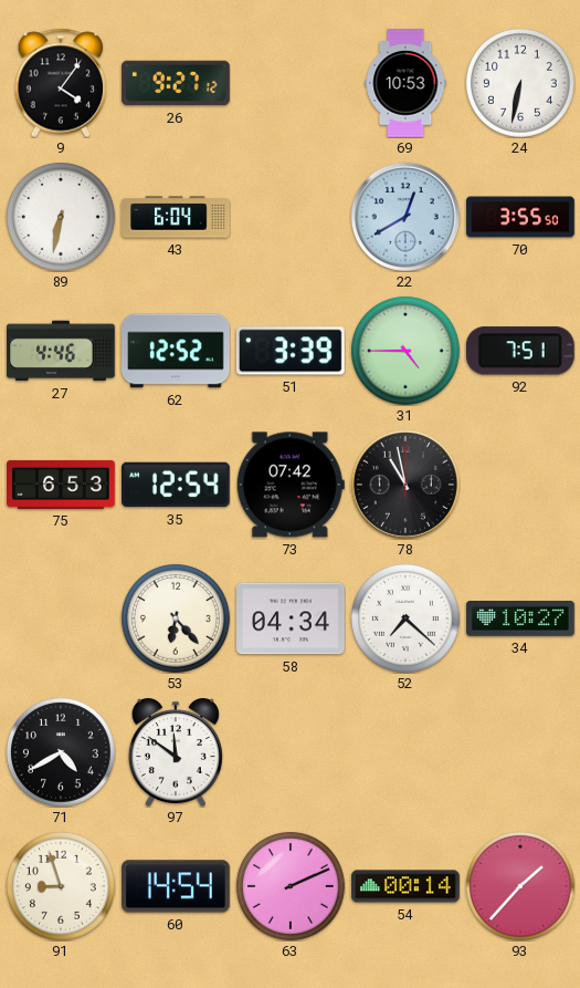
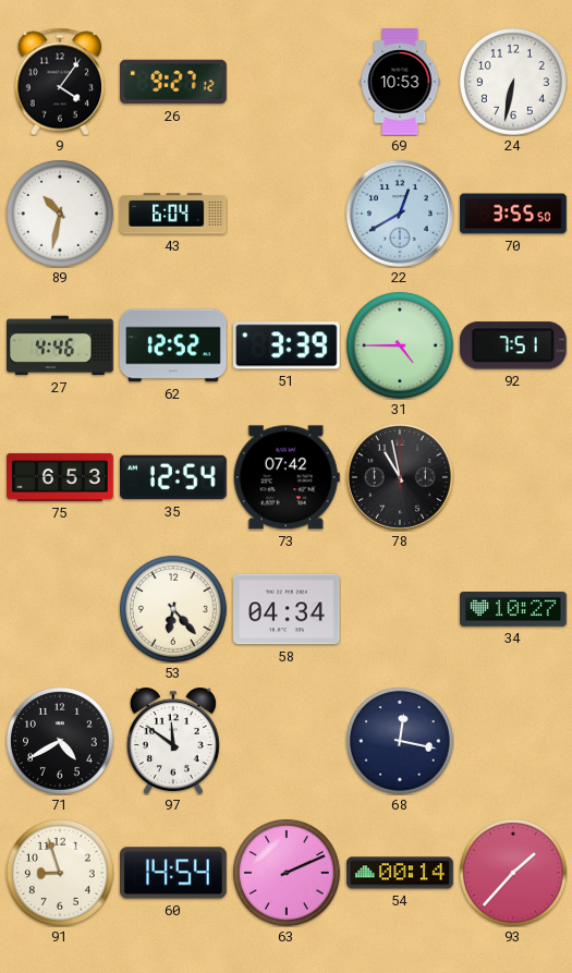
89: 6:32 -> 10:32
52: 7:22 -> none
68: none -> 12:17
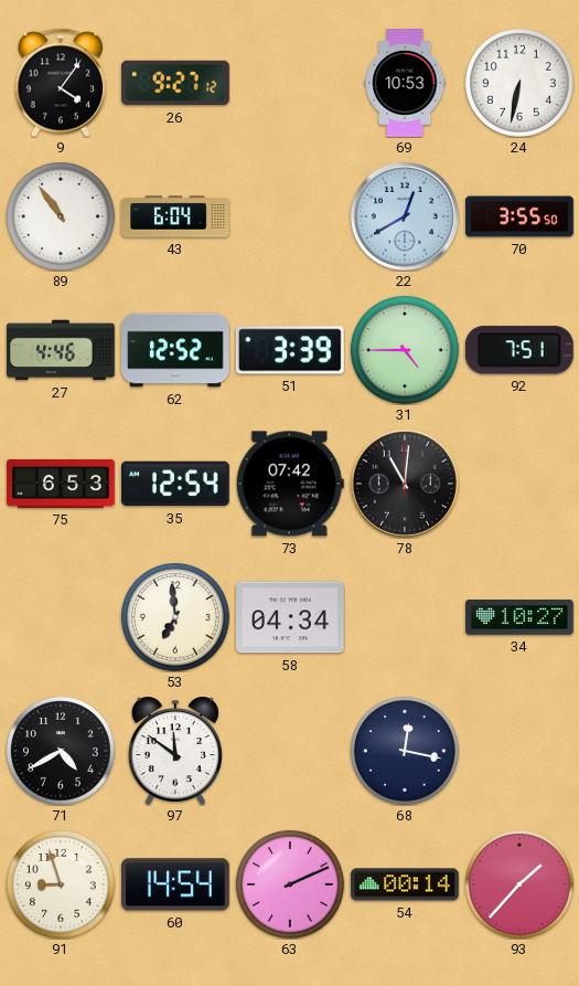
89: 10:32 -> 10:54
78: 10:58 -> 11:01
53: 6:23 -> 6:59
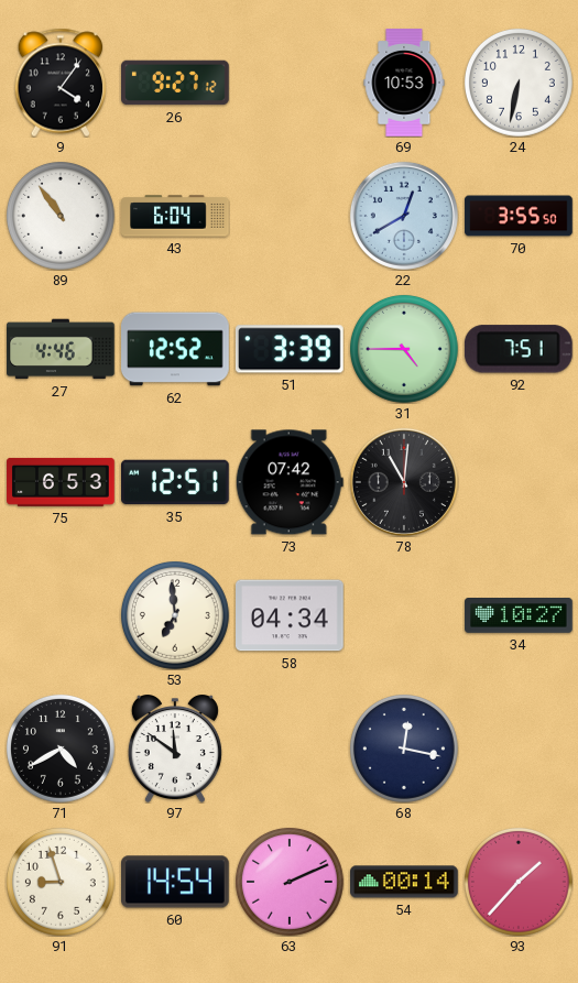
35: 12:54 -> 12:51
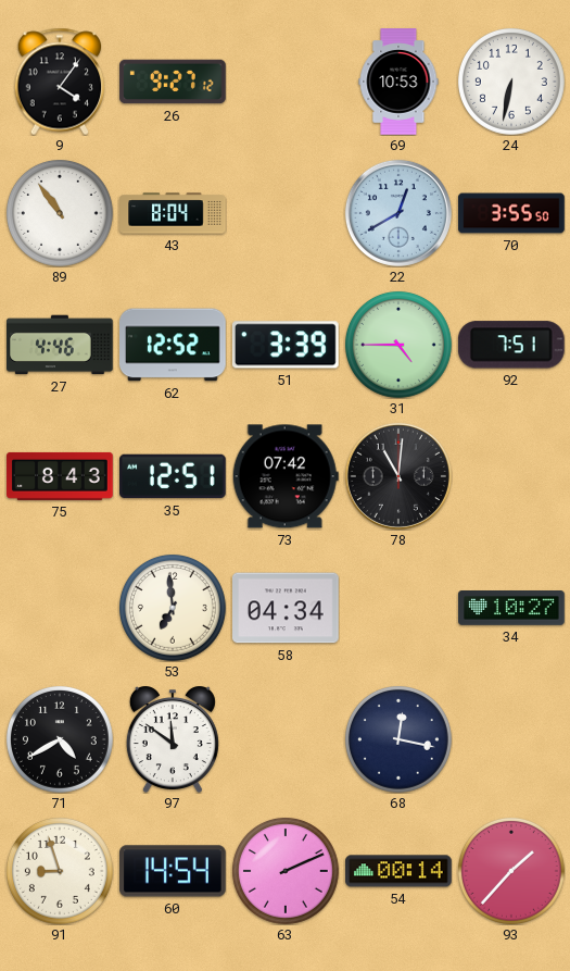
43: 6:04 -> 8:04
75: 6:53 -> 8:43
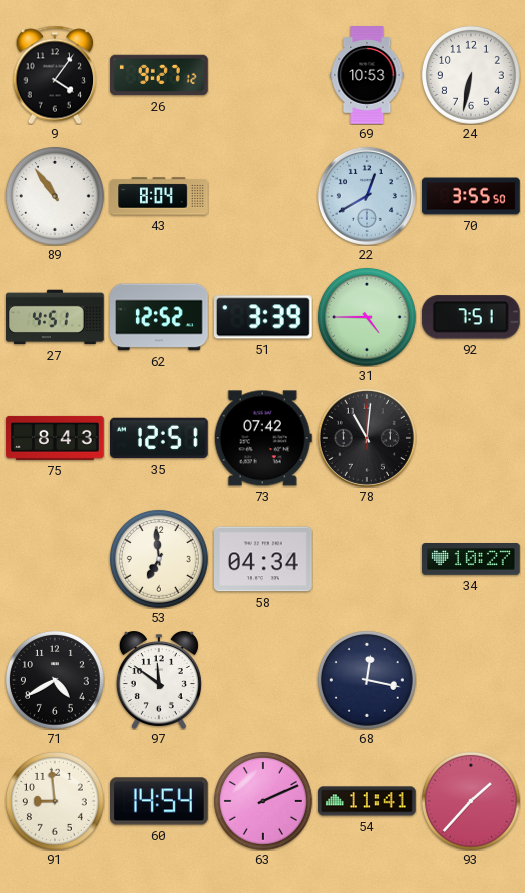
27: 4:46 -> 4:51
91: 8:57 -> 8:59
54: 00:14 -> 11:41
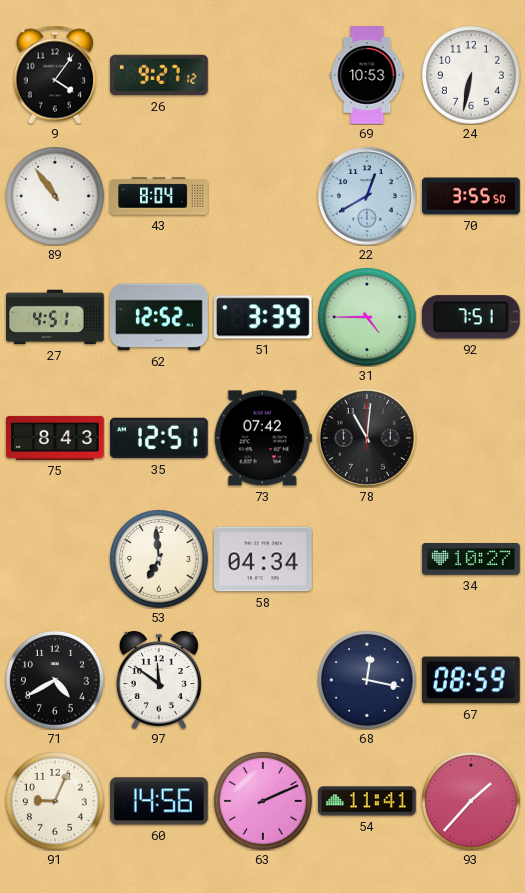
67: none -> 08:59
91: 8:59 -> 9:04
60: 14:54 -> 14:56
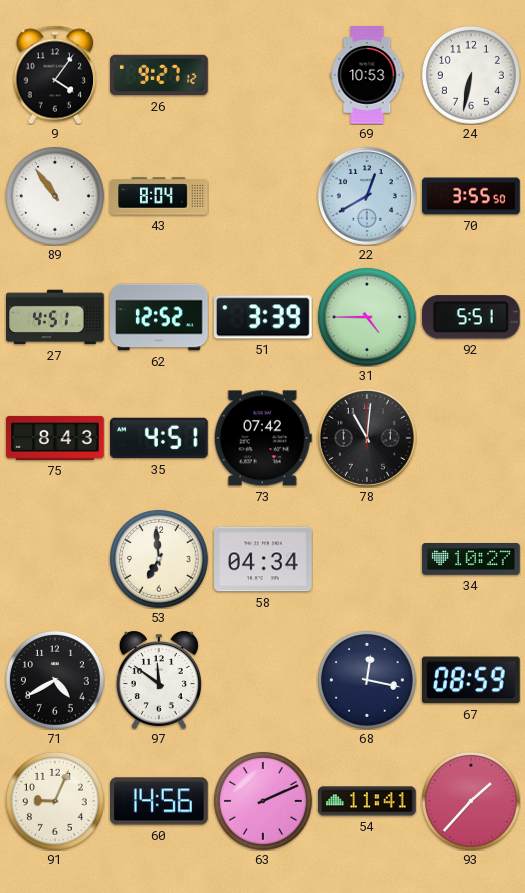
92: 7:51 -> 5:51
35: 12:51 -> 4:51
